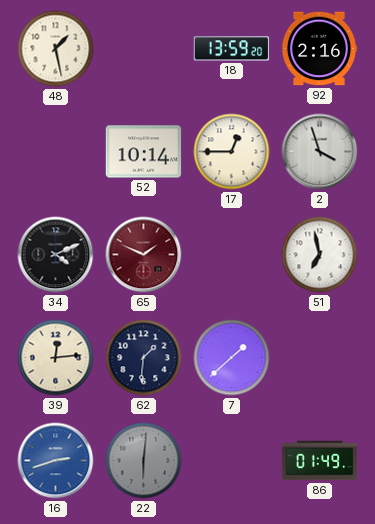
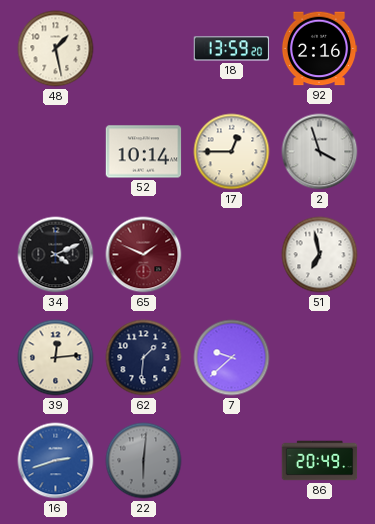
7: 1:38 -> 9:38
86: 01:49 -> 20:49
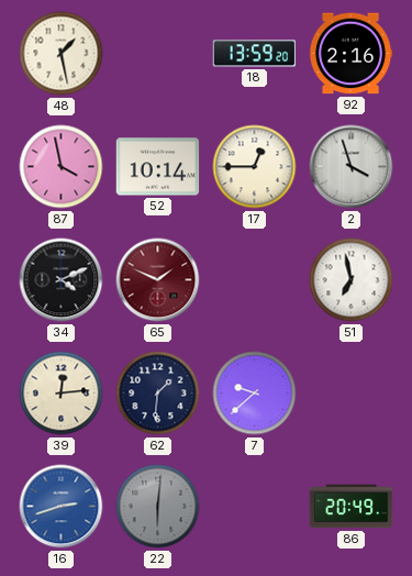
87: none -> 3:58
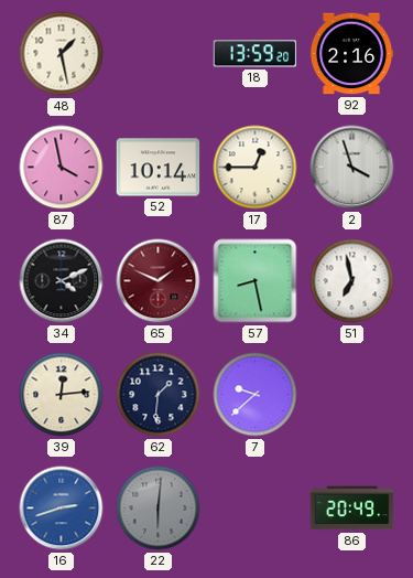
57: none -> 8:28
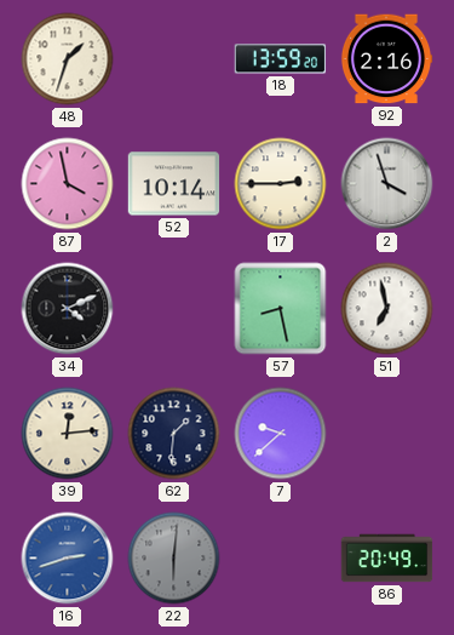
48: 1:28 -> 1:33
17: 12:45 -> 2:45
65: 1:49 -> none
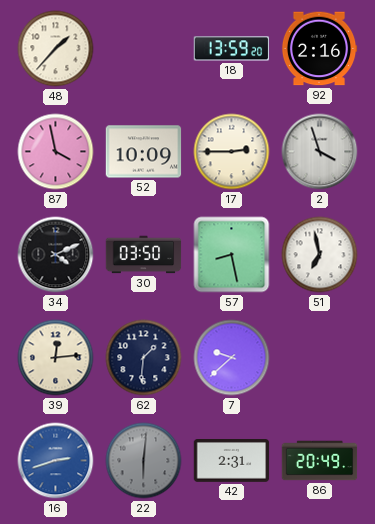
48: 1:33 -> 1:37
52: 10:14 -> 10:09
30: none -> 03:50
42: none -> 2:31
